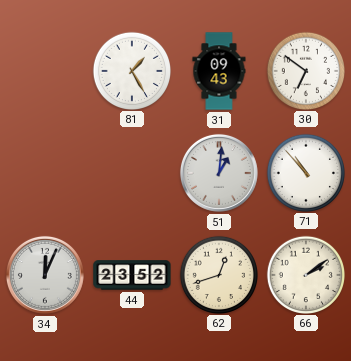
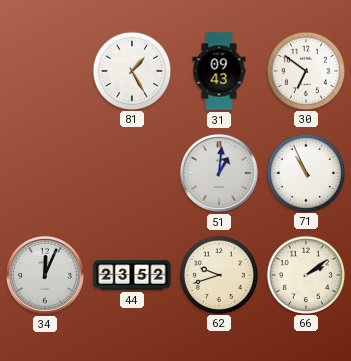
71: 10:53 -> 10:56
62: 12:42 -> 9:42
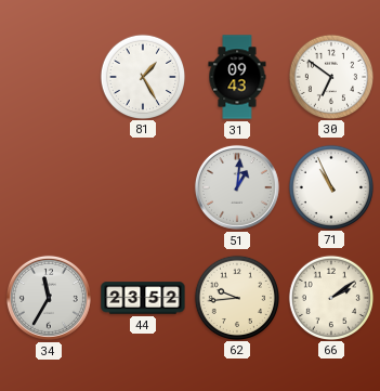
34: 12:04 -> 11:35
62: 9:42 -> 9:44
